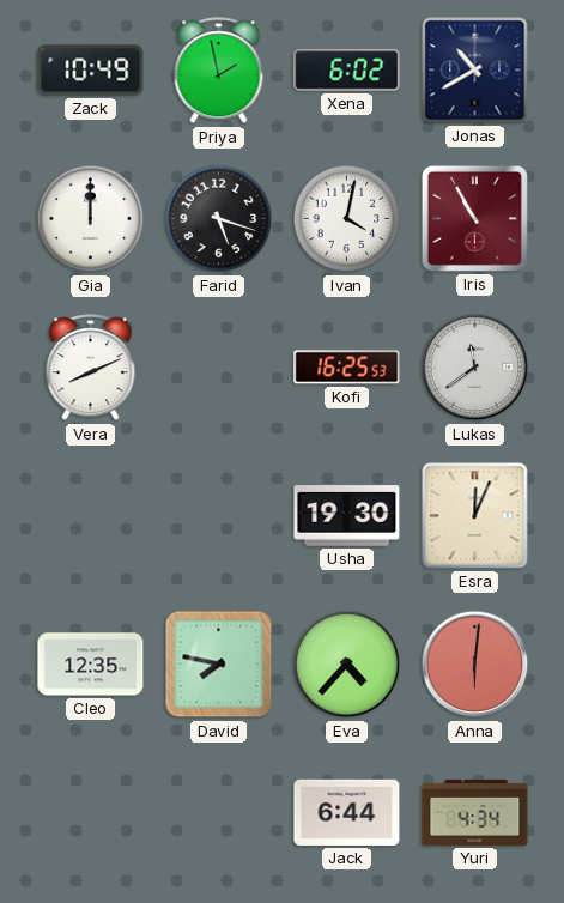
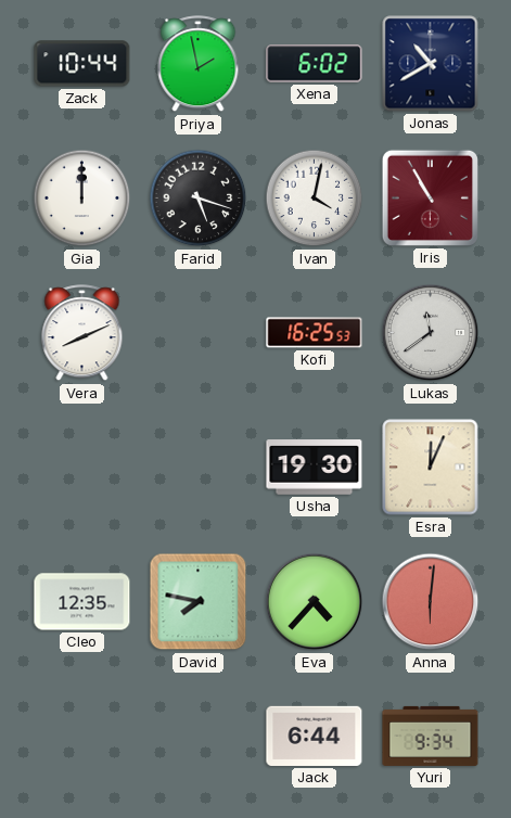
Zack: 10:49 -> 10:44
Yuri: 4:34 -> 9:34
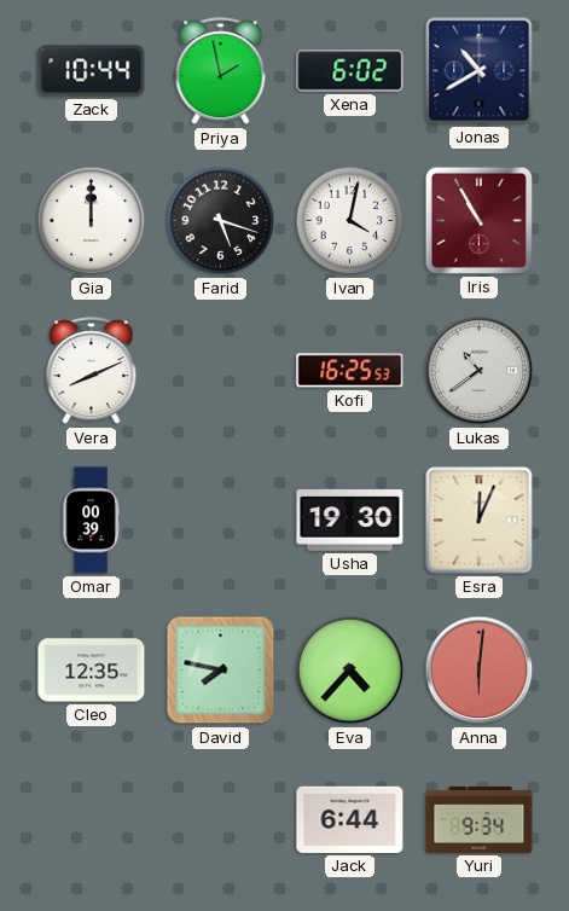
Lukas: 11:39 -> 10:39
Omar: none -> 00:39
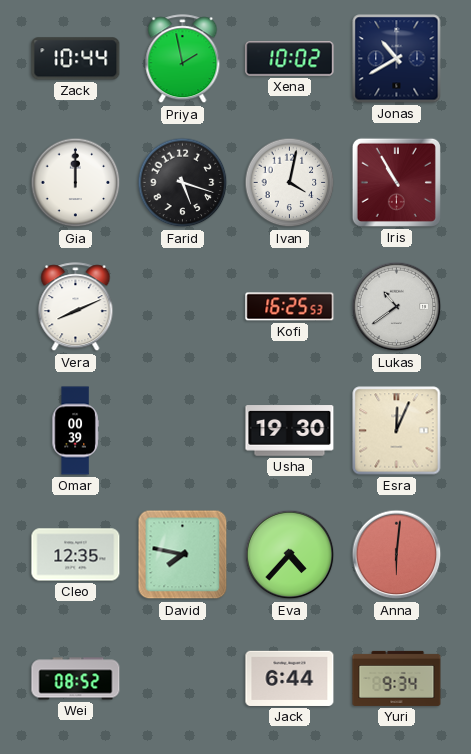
Xena: 6:02 -> 10:02
Wei: none -> 08:52
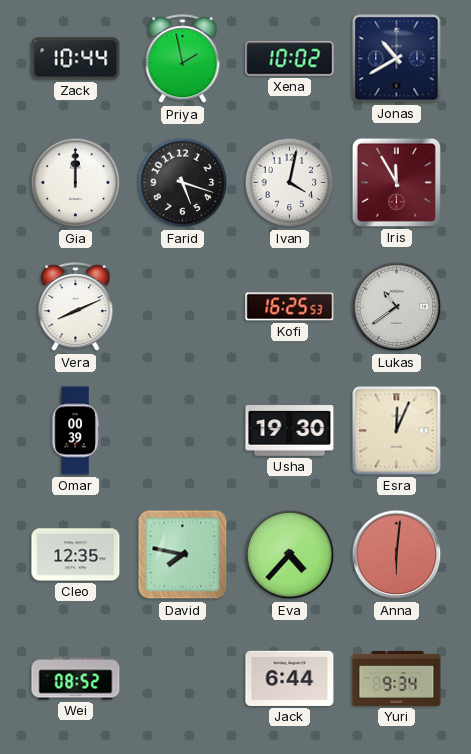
Iris: 10:55 -> 11:55
